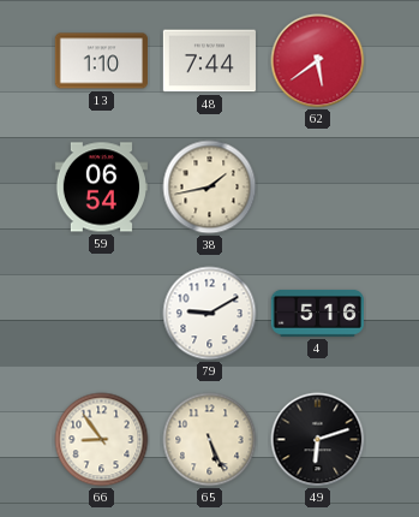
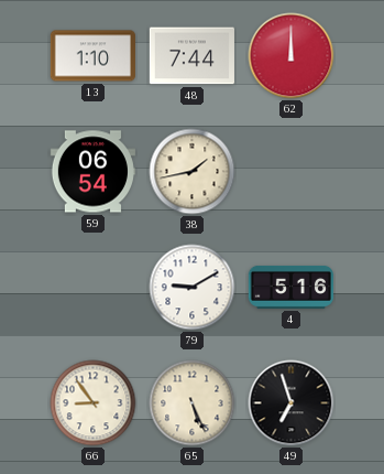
62: 5:39 -> 12:00
49: 6:12 -> 6:57
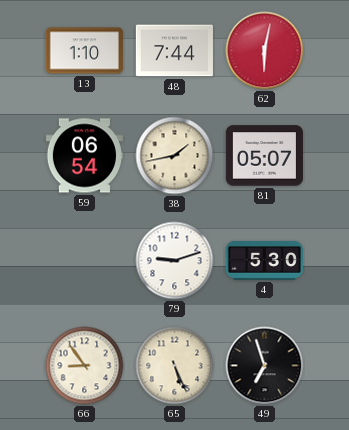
62: 12:00 -> 6:02
81: none -> 05:07
79: 9:10 -> 9:12
4: 5:16 -> 5:30
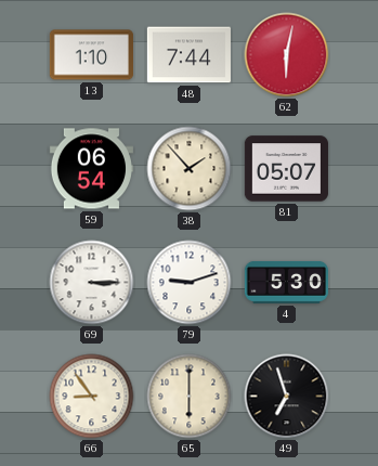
38: 1:43 -> 1:53
69: none -> 3:15
65: 5:26 -> 6:00
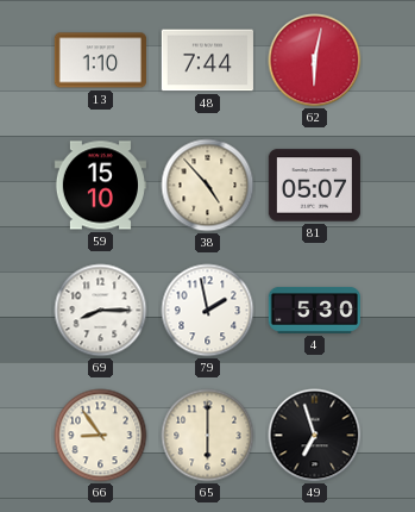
59: 06:54 -> 15:10
38: 1:53 -> 4:53
69: 3:15 -> 8:15
79: 9:12 -> 1:58
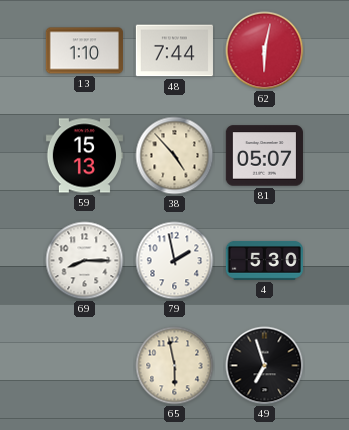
59: 15:10 -> 15:13
66: 8:54 -> none
65: 6:00 -> 5:58
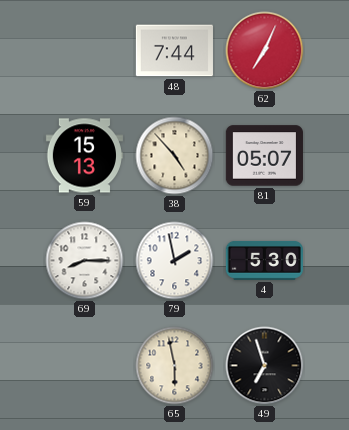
13: 1:10 -> none
62: 6:02 -> 7:04
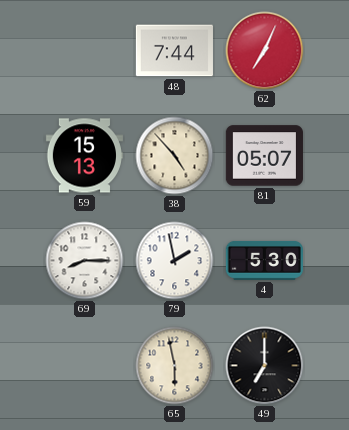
49: 6:57 -> 7:00
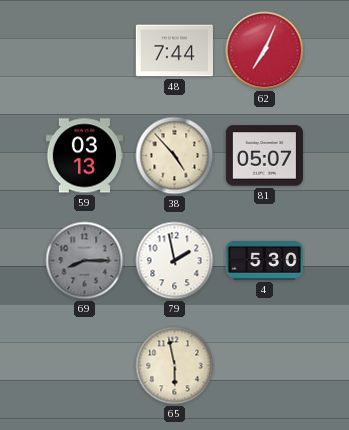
59: 15:13 -> 03:13
69 dial: white -> grey
49: 7:00 -> none
